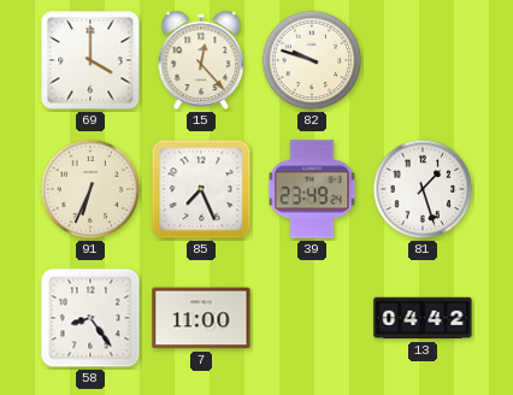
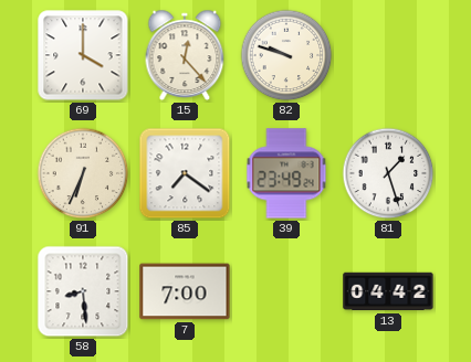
85: 7:26 -> 7:21
58: 8:24 -> 8:29
7: 11:00 -> 7:00
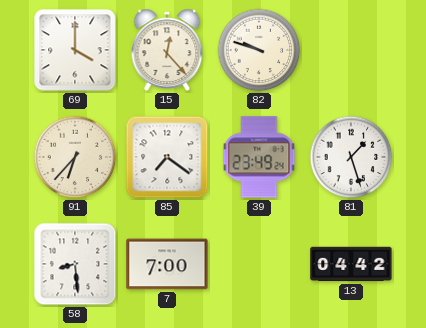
91: 6:34 -> 6:37
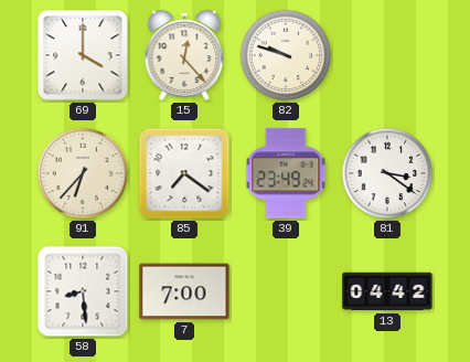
81: 1:27 -> 3:21
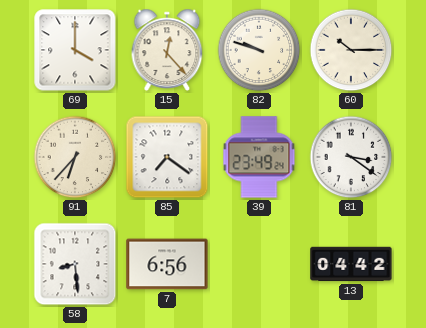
60: none -> 10:15
7: 7:00 -> 6:56
